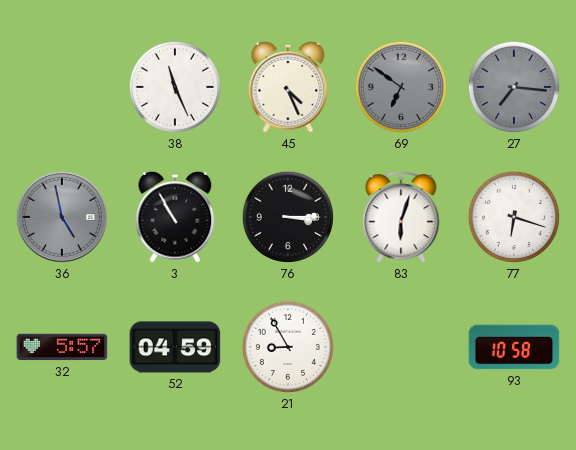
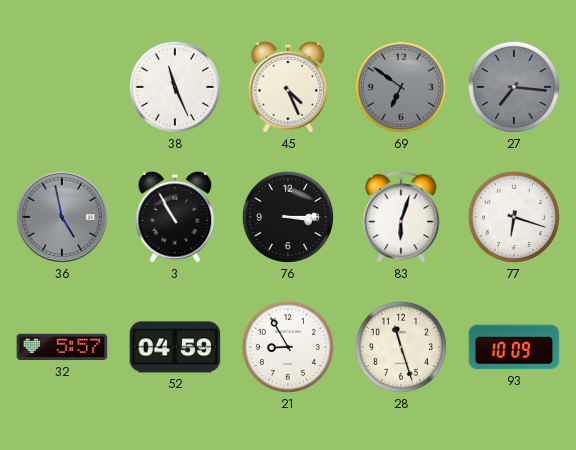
28: none -> 11:27
93: 10:58 -> 10:09
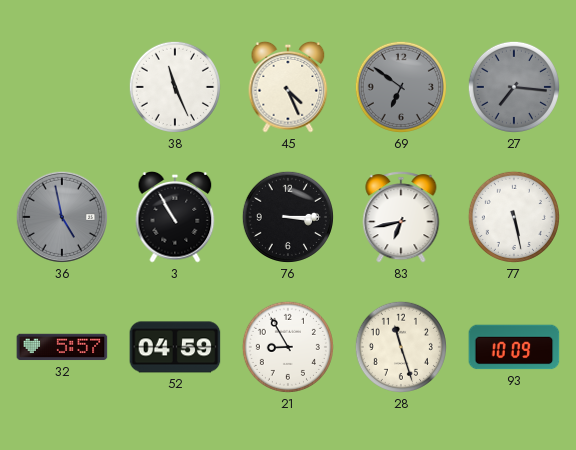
83: 6:03 -> 6:43
77: 6:18 -> 5:28
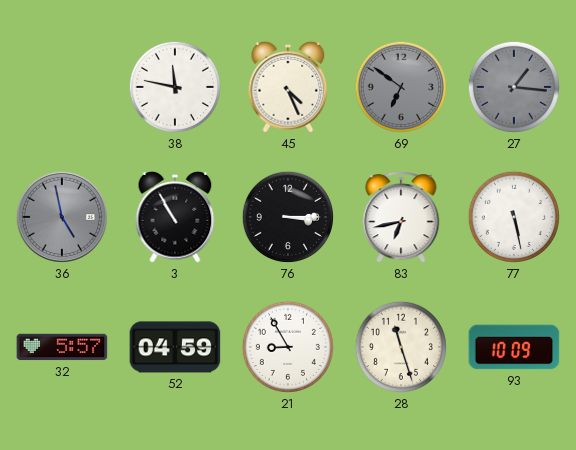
38: 11:26 -> 11:47
27: 7:16 -> 1:16
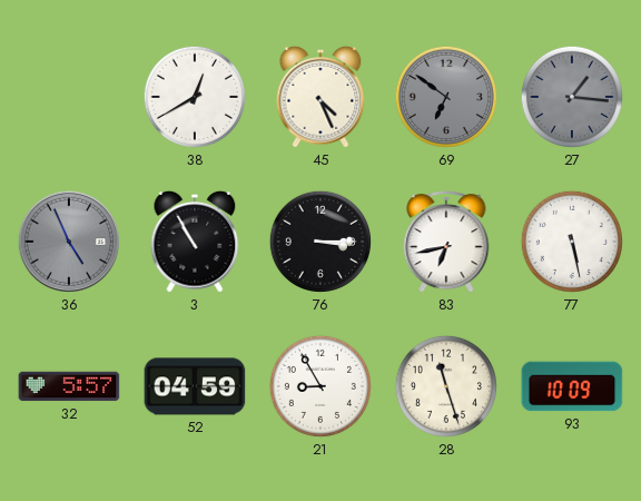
38: 11:47 -> 12:40
36: 4:58 -> 4:56
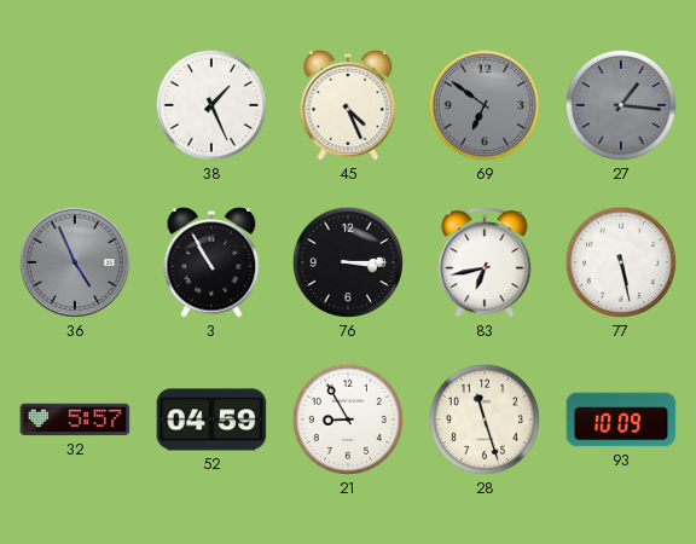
38: 12:40 -> 1:26
